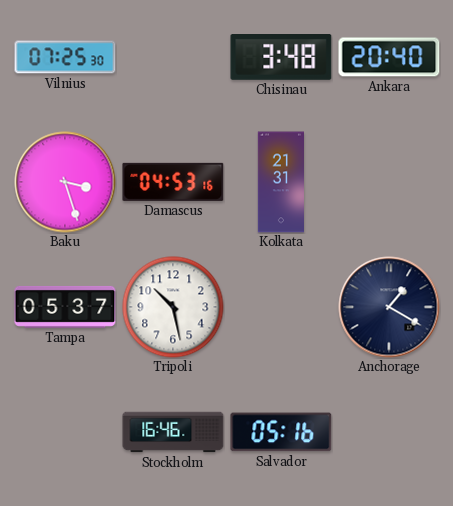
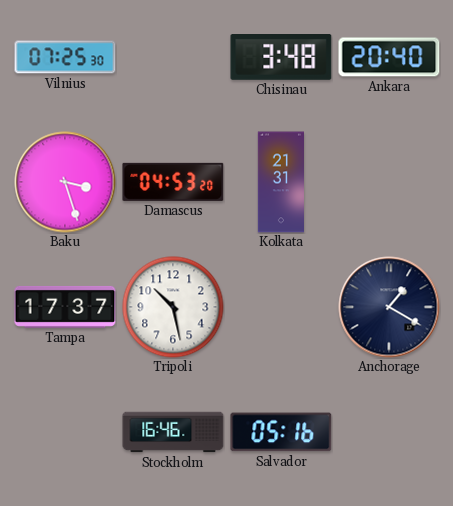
Damascus: 04:53:16 -> 04:53:20
Tampa: 05:37 -> 17:37
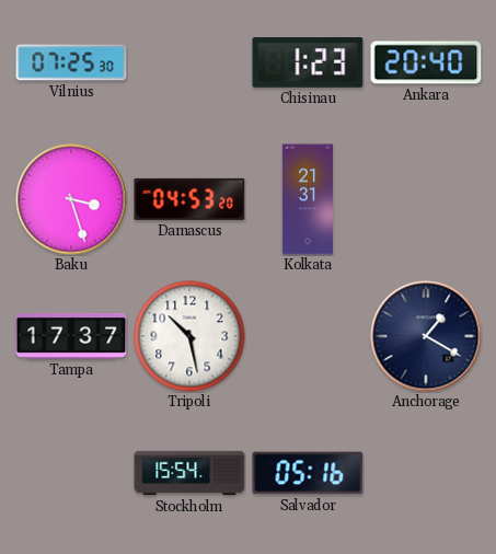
Chisinau: 3:48 -> 1:23
Stockholm: 16:46 -> 15:54
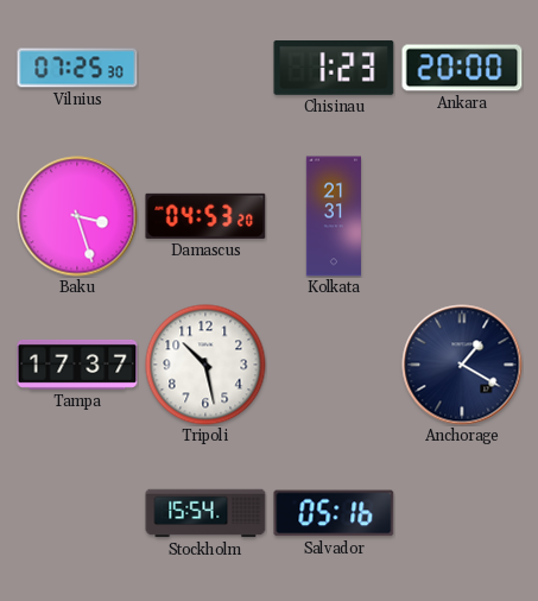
Ankara: 20:40 -> 20:00
